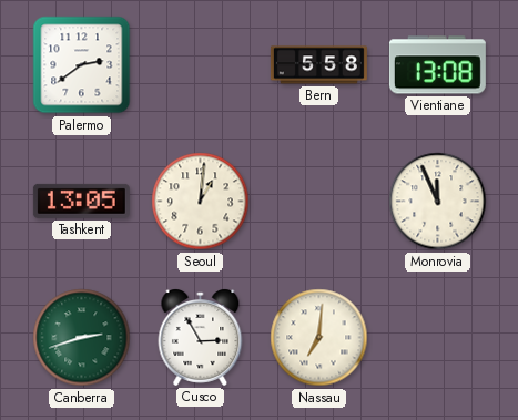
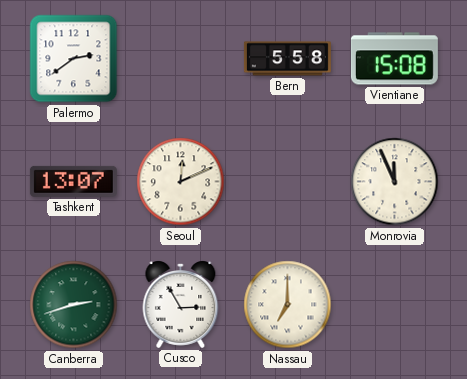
Vientiane: 13:08 -> 15:08
Tashkent: 13:05 -> 13:07
Seoul: 1:01 -> 12:11
Nassau: 7:01 -> 7:00
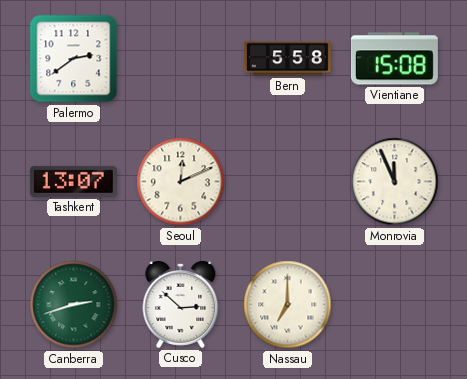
Cusco: 2:55 -> 2:52
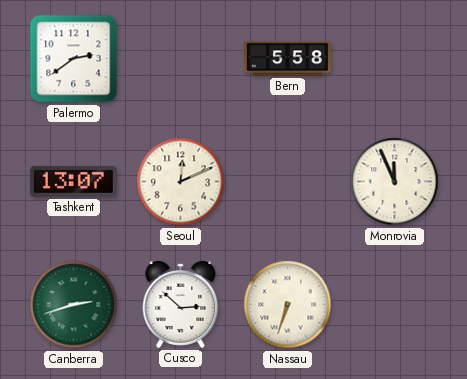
Vientiane: 15:08 -> none
Nassau: 7:00 -> 6:33
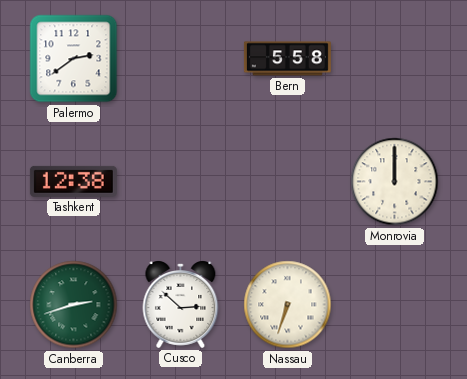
Tashkent: 13:07 -> 12:38
Seoul: 12:11 -> none
Monrovia: 11:56 -> 12:00
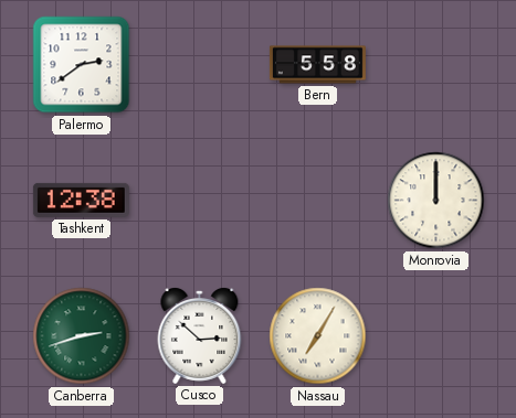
Nassau: 6:33 -> 7:05
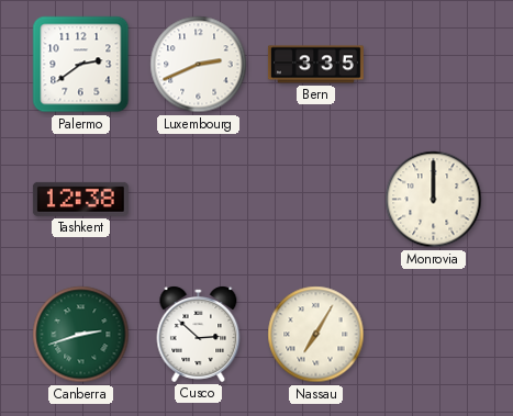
Luxembourg: none -> 2:41
Bern: 5:58 -> 3:35
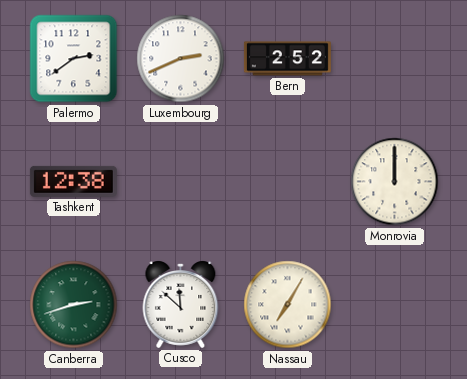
Bern: 3:35 -> 2:52
Cusco: 2:52 -> 11:52
